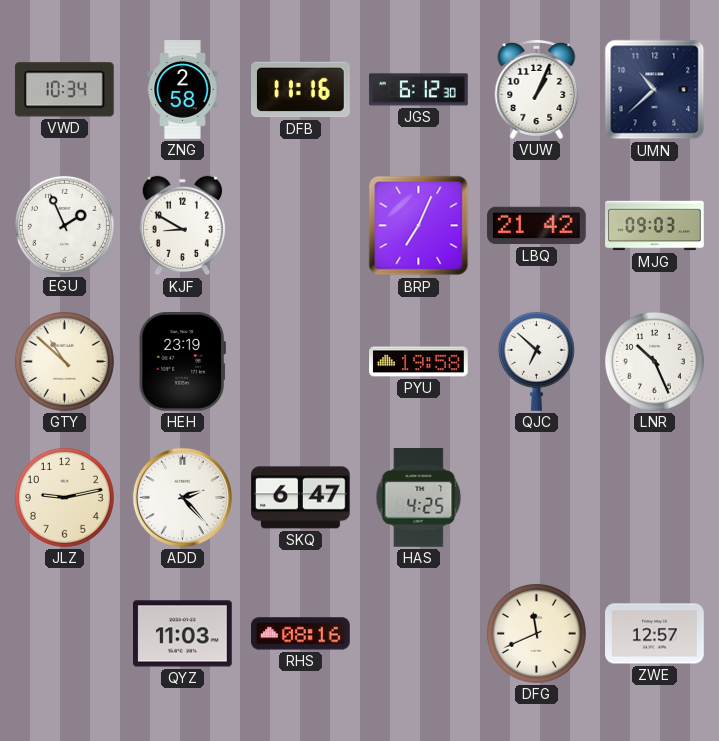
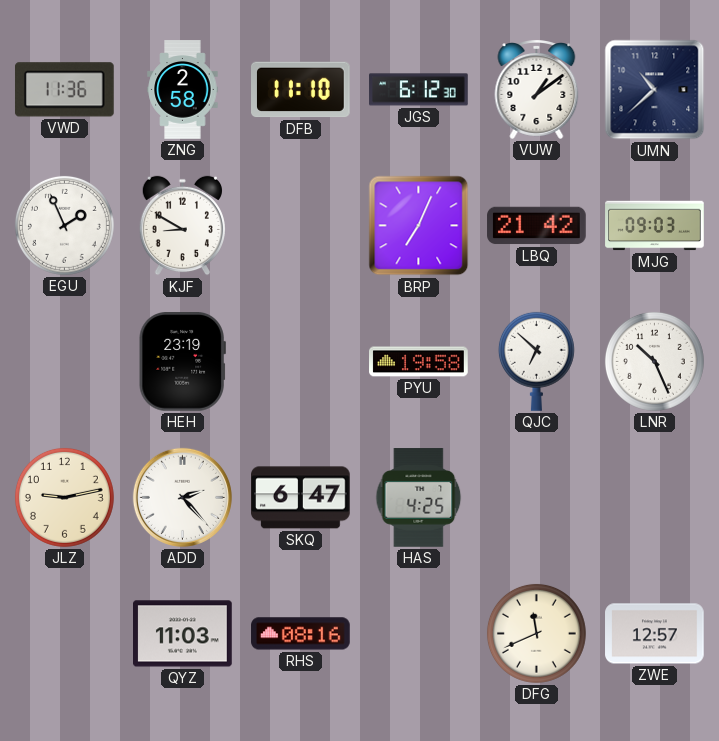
VWD: 10:34 -> 11:36
DFB: 11:16 -> 11:10
VUW: 1:04 -> 1:09
GTY: 10:52 -> none
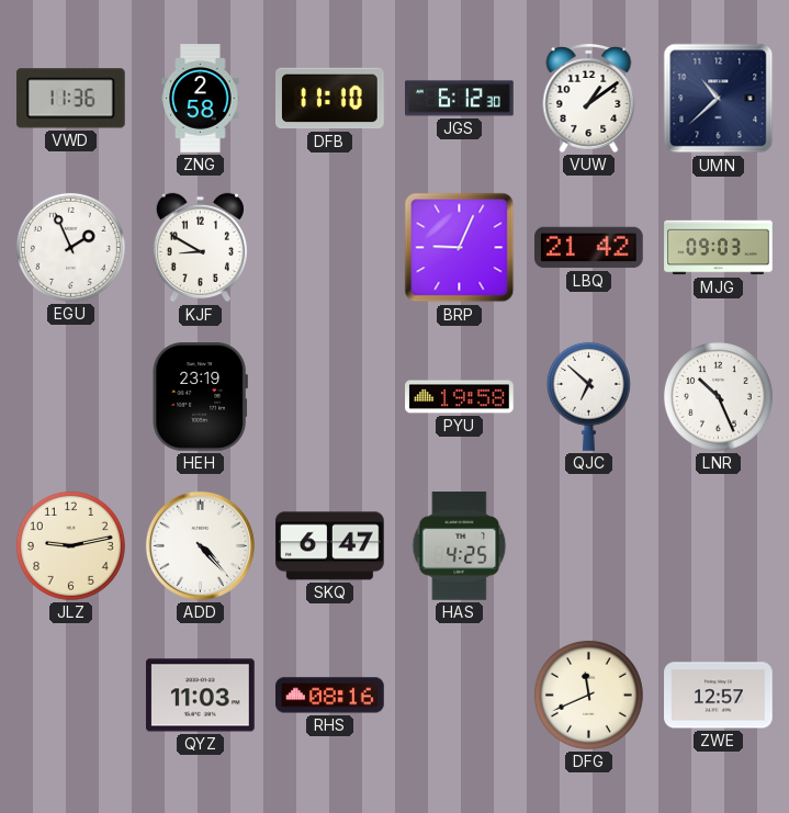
BRP: 7:04 -> 9:04
ADD: 2:23 -> 4:23
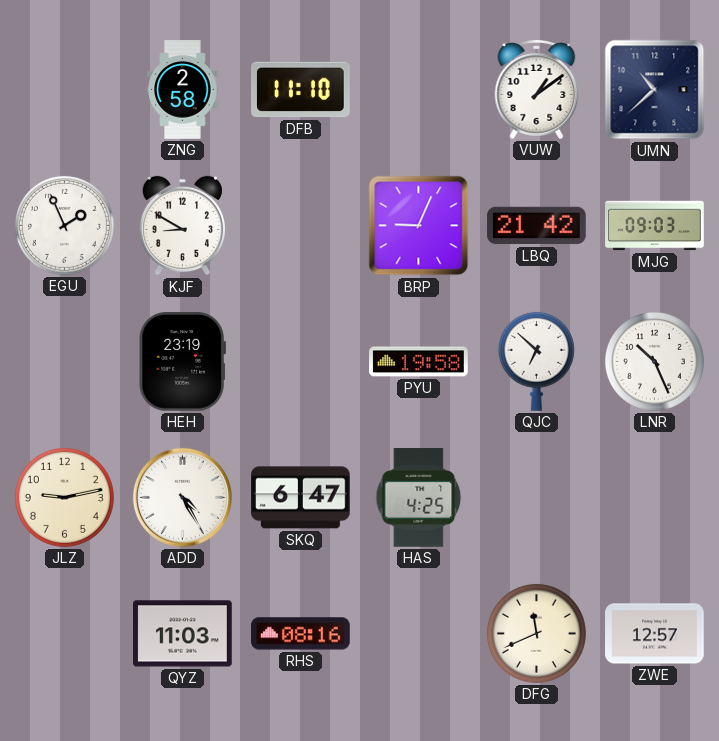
VWD: 11:36 -> none
JGS: 6:12 -> none
ADD: 4:23 -> 4:25
